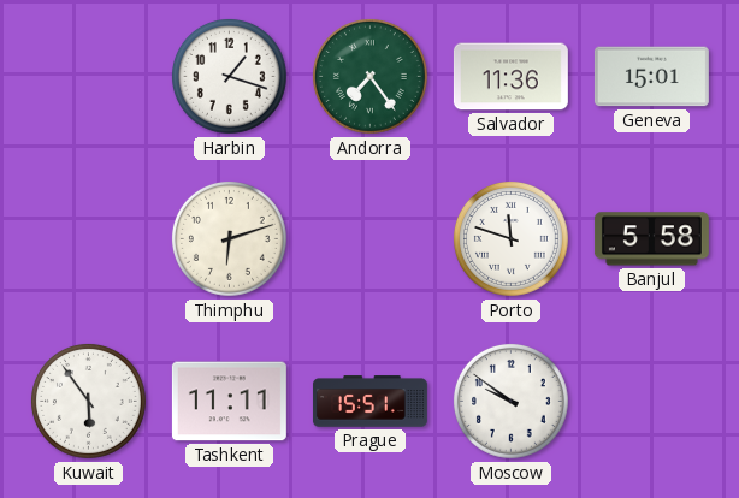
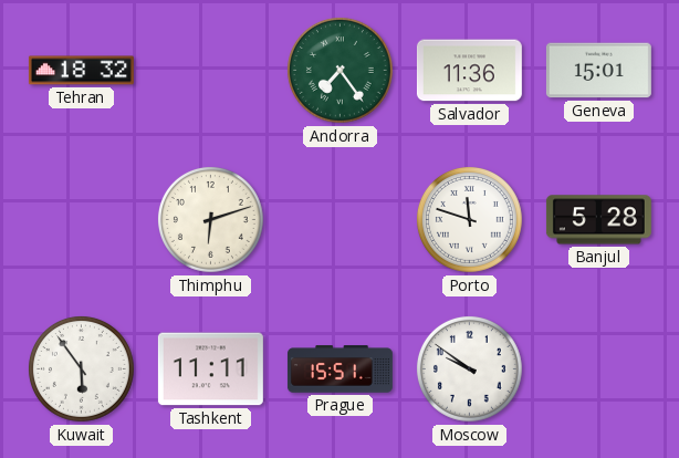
Tehran: none -> 18:32
Harbin: 1:18 -> none
Banjul: 5:58 -> 5:28
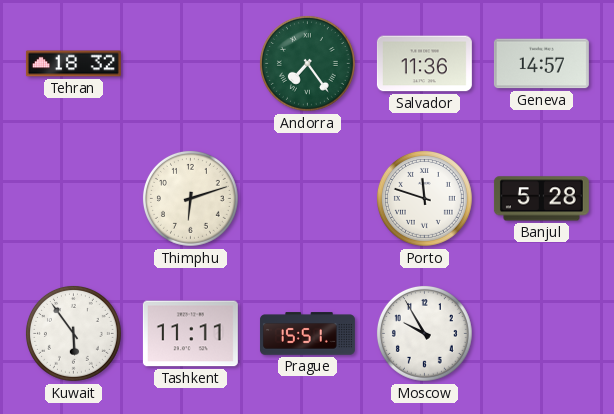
Geneva: 15:01 -> 14:57
Moscow: 9:51 -> 9:55
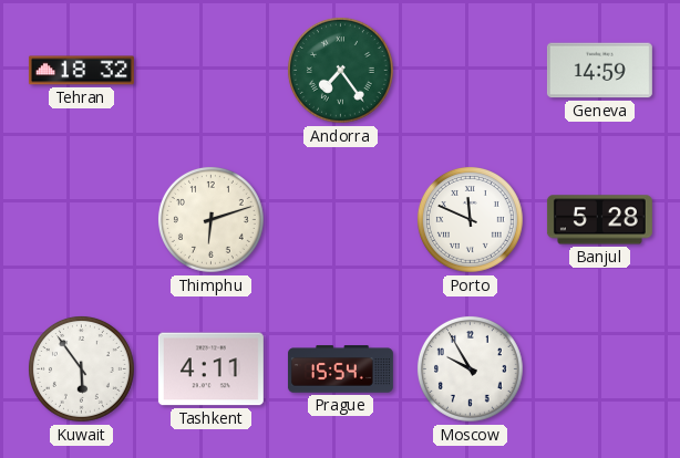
Salvador: 11:36 -> none
Geneva: 14:57 -> 14:59
Porto: 11:48 -> 11:49
Tashkent: 11:11 -> 4:11
Prague: 15:51 -> 15:54
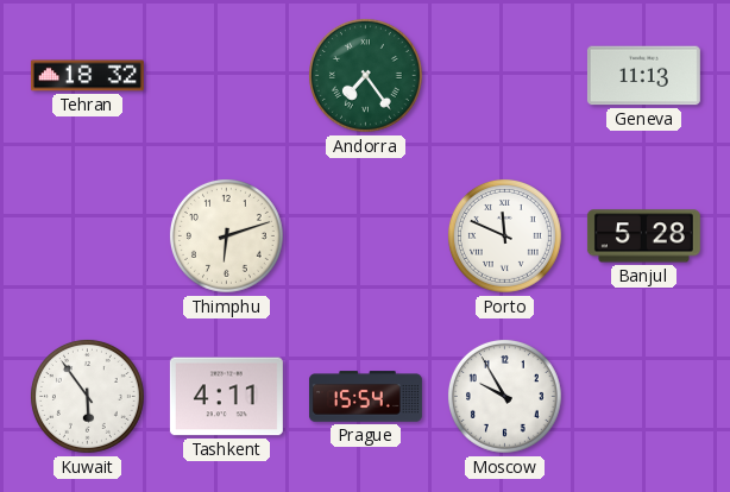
Geneva: 14:59 -> 11:13
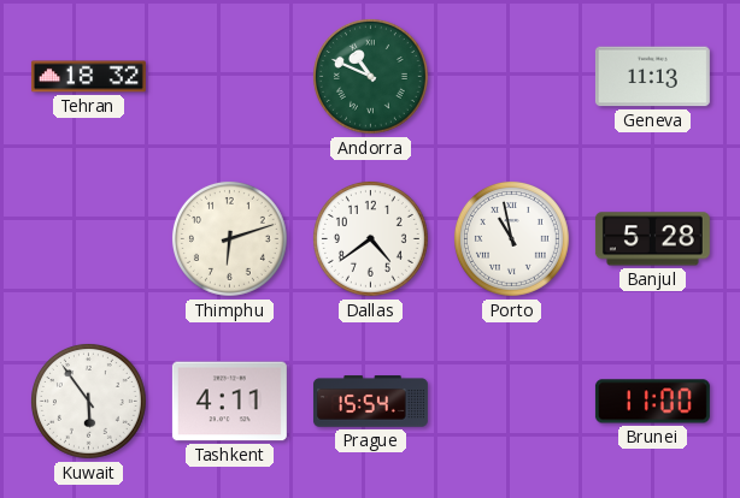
Andorra: 7:24 -> 10:49
Dallas: none -> 4:39
Porto: 11:49 -> 10:58
Moscow: 9:55 -> none
Brunei: none -> 11:00
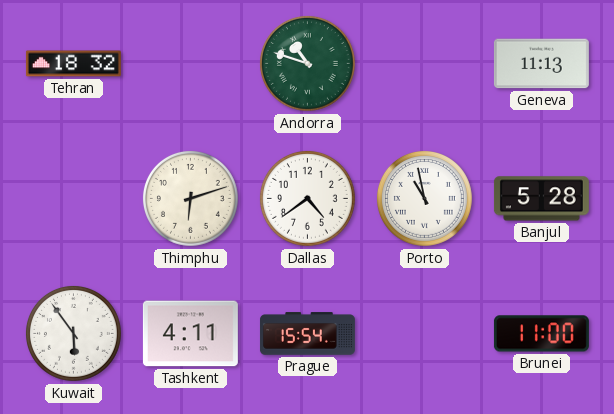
Andorra: 10:49 -> 10:48
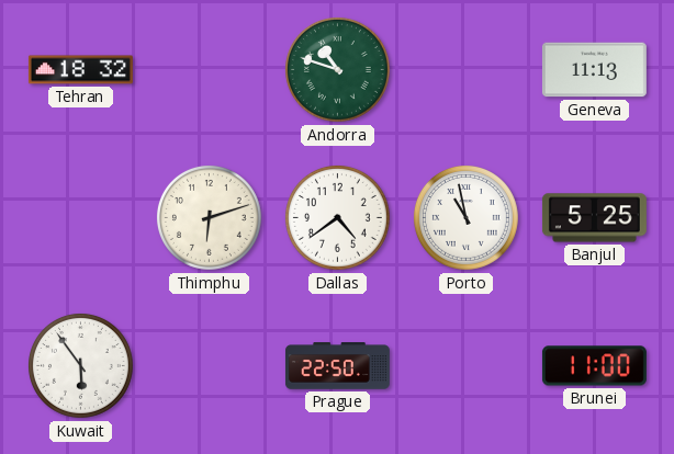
Banjul: 5:28 -> 5:25
Tashkent: 4:11 -> none
Prague: 15:54 -> 22:50
